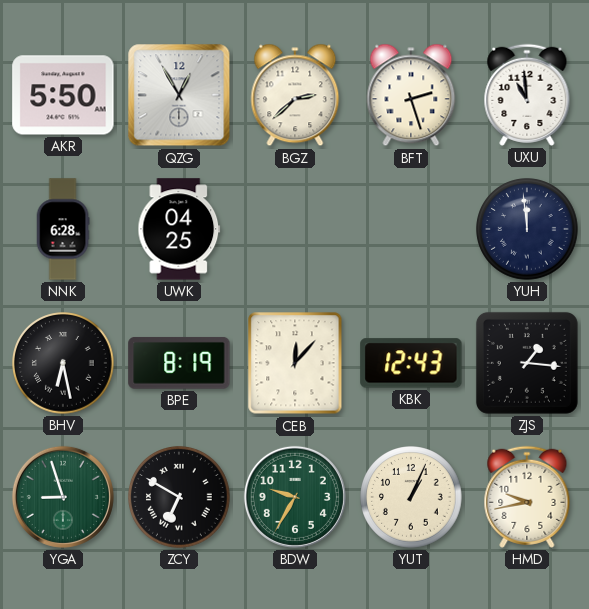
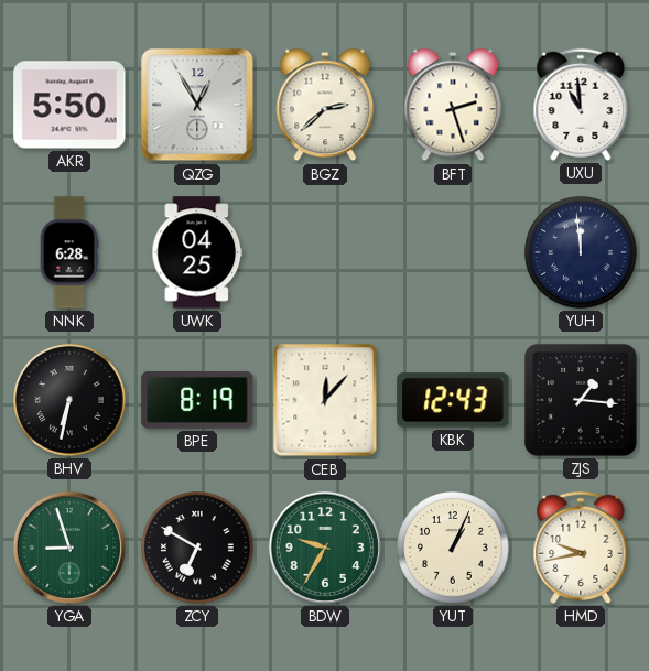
BHV: 6:28 -> 6:32
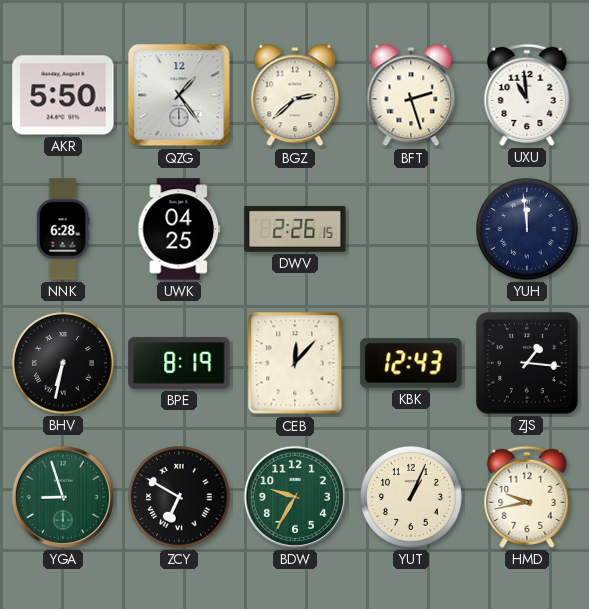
QZG: 12:55 -> 1:24
DWV: none -> 2:26
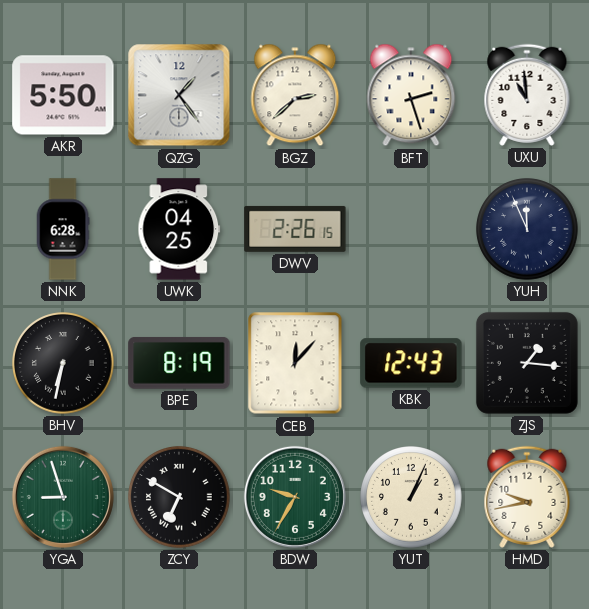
YUH: 11:59 -> 11:56
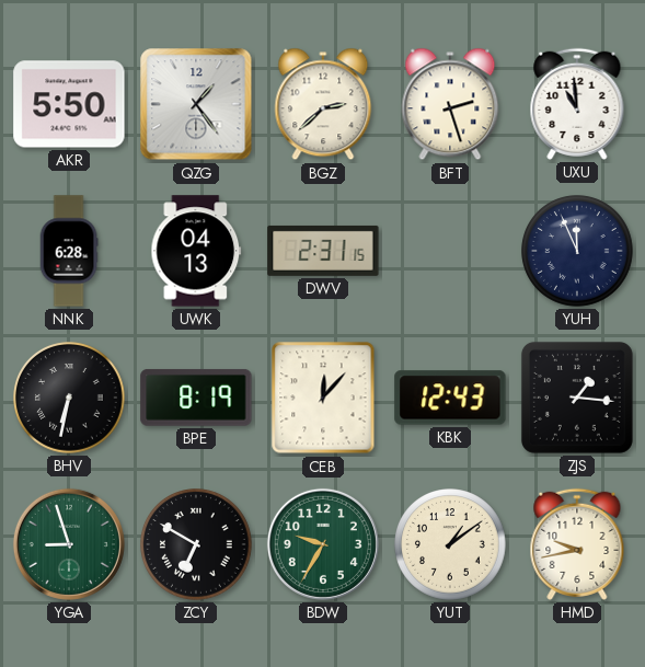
UWK: 04:25 -> 04:13
DWV: 2:26 -> 2:31
YUT: 1:04 -> 1:09
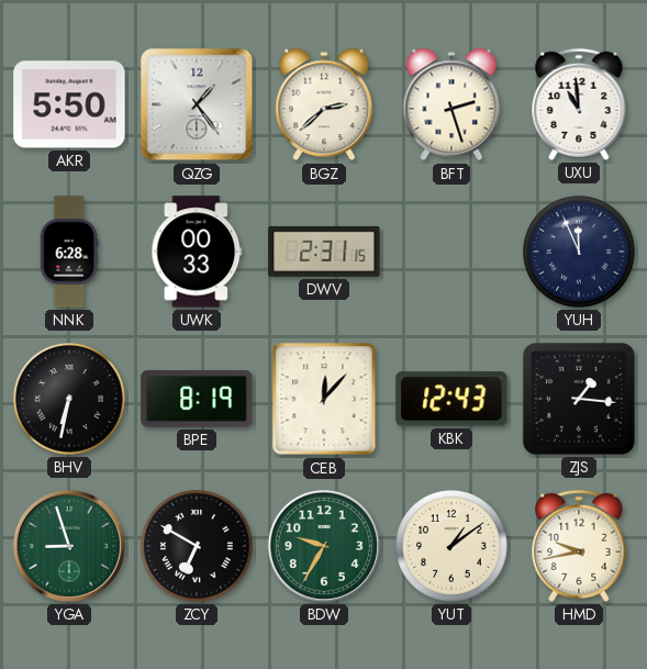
UWK: 04:13 -> 00:33
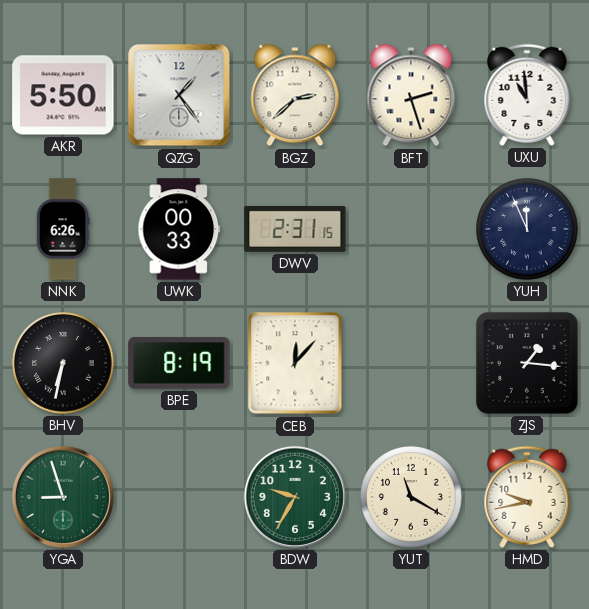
NNK: 6:28 -> 6:26
KBK: 12:43 -> none
ZCY: 6:50 -> none
YUT: 1:09 -> 11:20
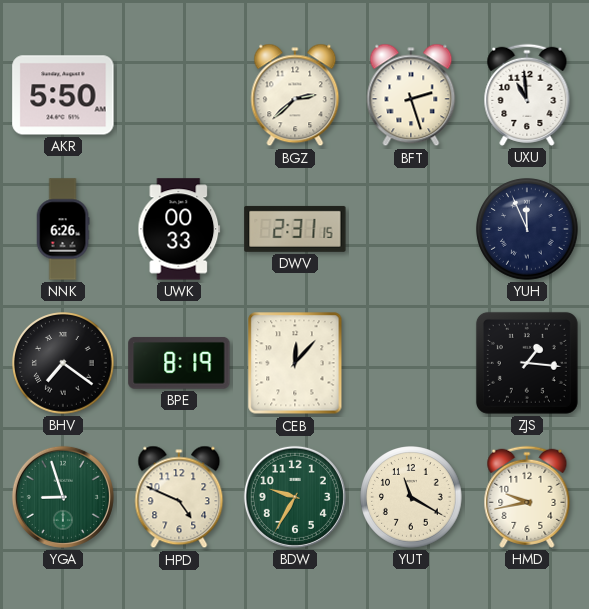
QZG: 1:24 -> none
BHV: 6:32 -> 7:21
HPD: none -> 4:49
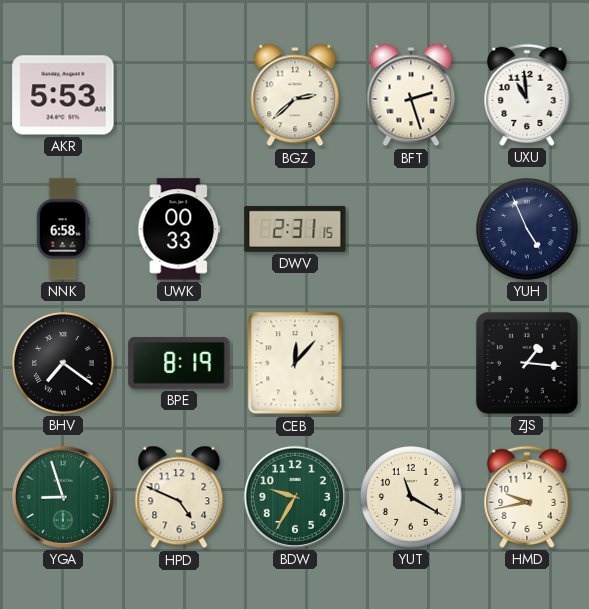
AKR: 5:50 -> 5:53
NNK: 6:26 -> 6:58
YUH: 11:56 -> 4:56
